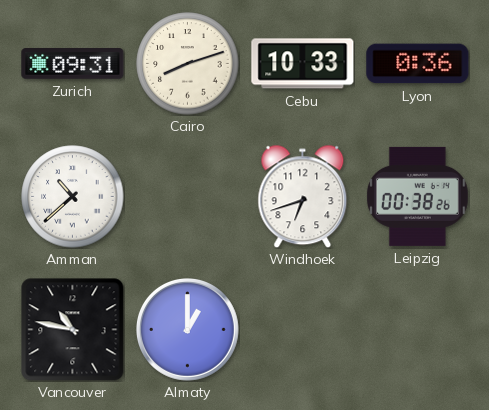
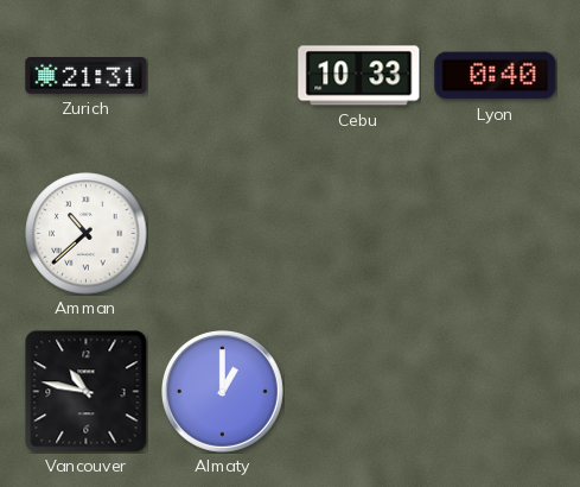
Zurich: 09:31 -> 21:31
Cairo: 8:12 -> none
Lyon: 0:36 -> 0:40
Windhoek: 6:42 -> none
Leipzig: 00:38 -> none
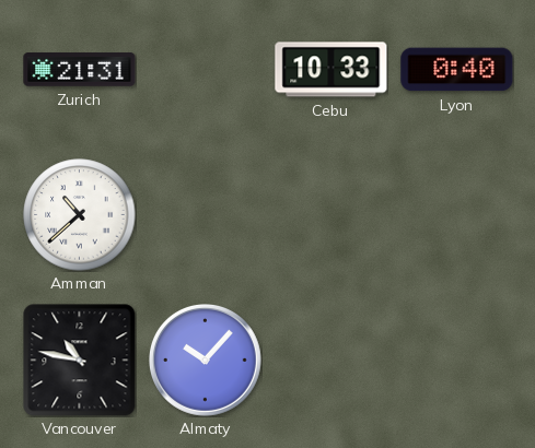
Almaty: 1:00 -> 10:07
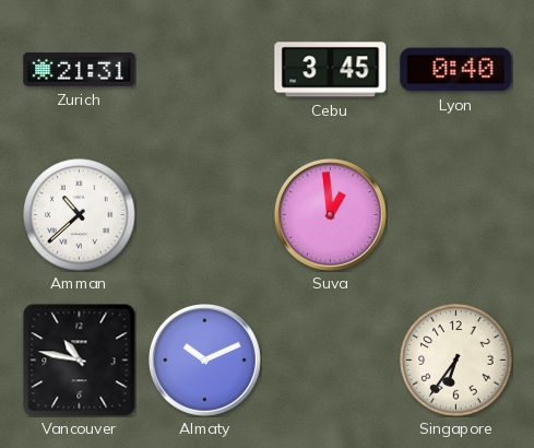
Cebu: 10:33 -> 3:45
Suva: none -> 12:59
Almaty: 10:07 -> 10:11
Singapore: none -> 6:36
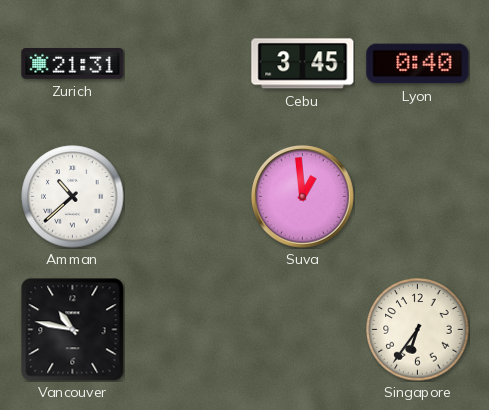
Almaty: 10:11 -> none
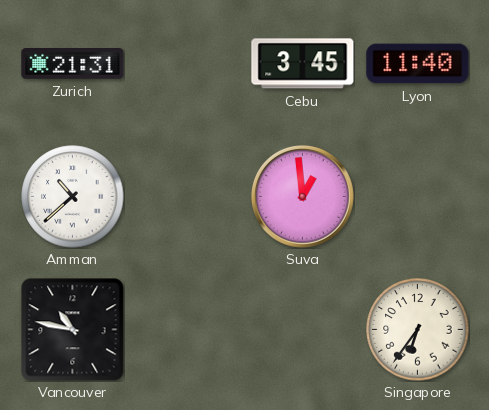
Lyon: 0:40 -> 11:40
